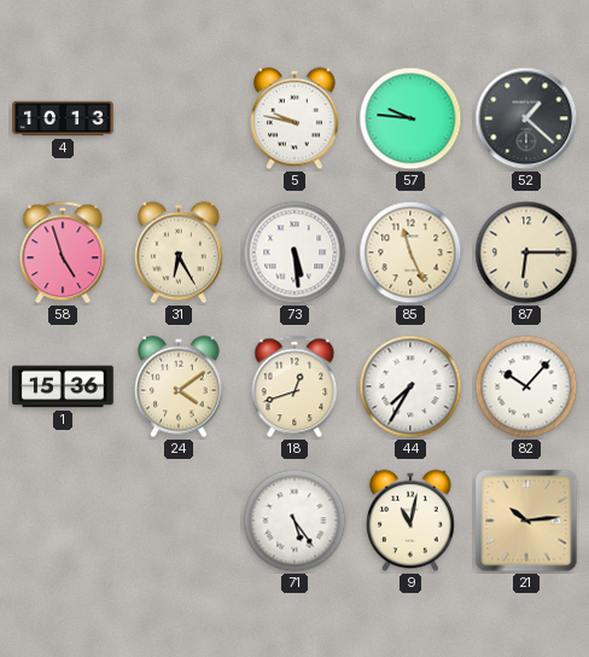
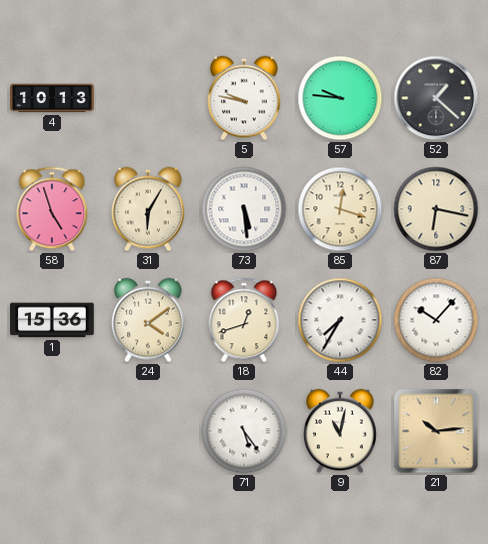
31: 6:25 -> 6:05
85: 11:26 -> 12:18
87: 6:15 -> 6:17
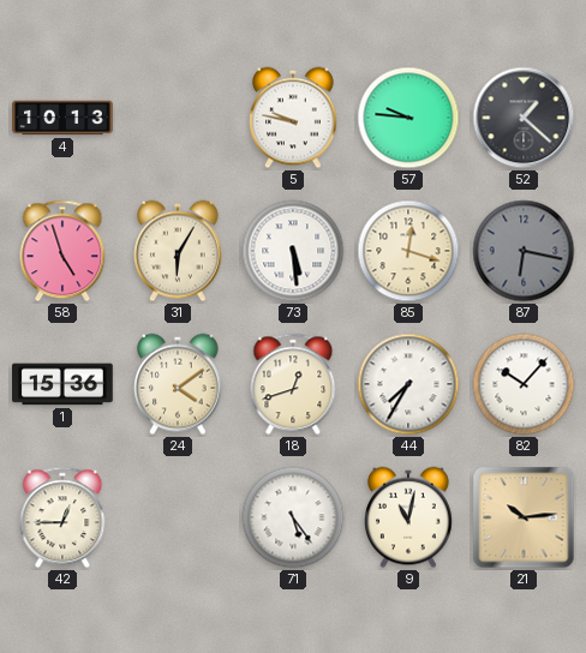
87 dial: cream -> grey
42: none -> 12:45
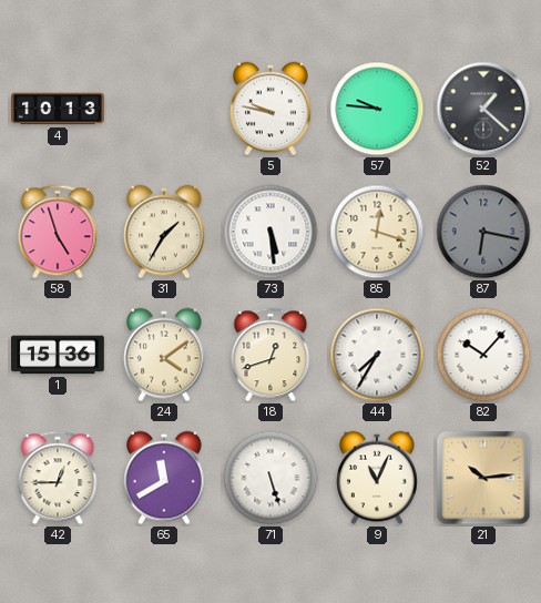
31: 6:05 -> 1:35
65: none -> 11:40
71: 5:24 -> 5:27
9: 11:02 -> 11:04
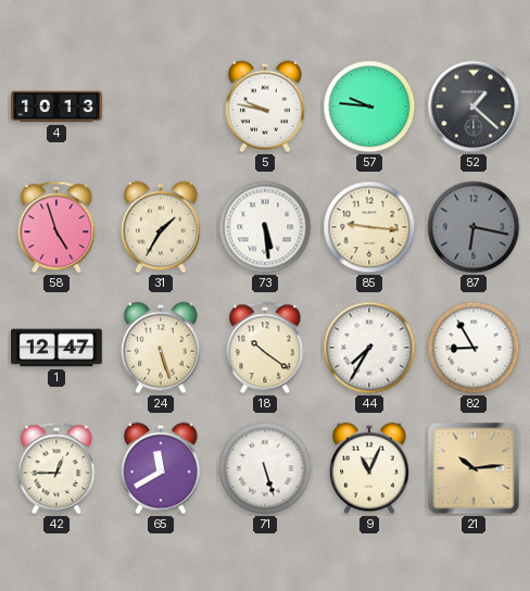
85: 12:18 -> 9:16
1: 15:36 -> 12:47
24: 4:09 -> 5:27
18: 12:42 -> 10:21
82: 10:07 -> 8:55
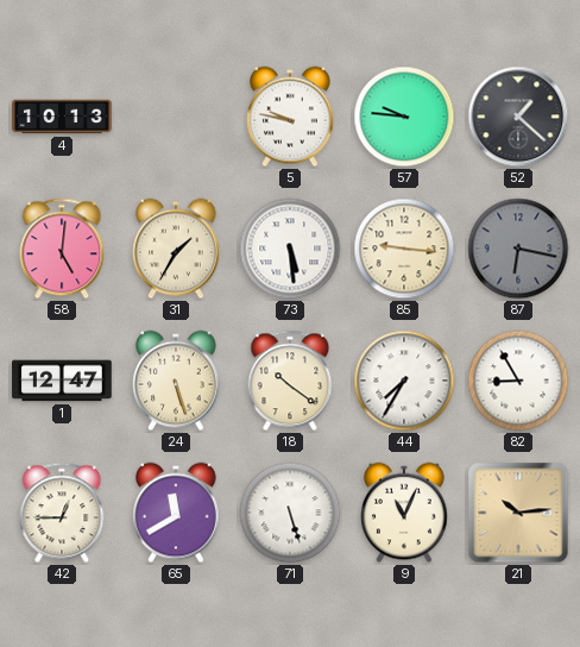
58: 4:57 -> 5:01
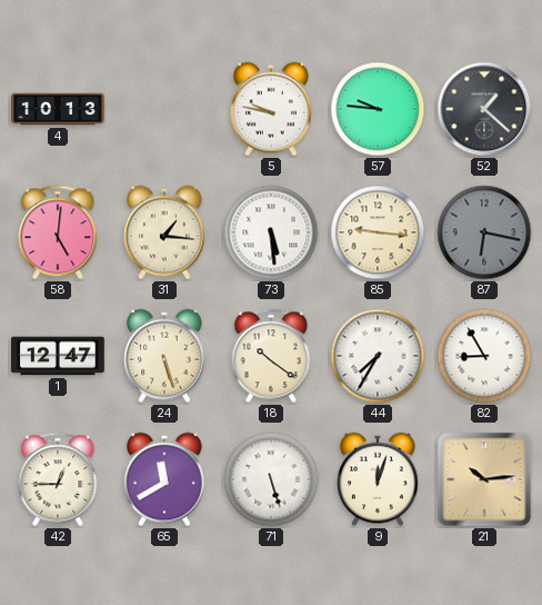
31: 1:35 -> 1:16
9: 11:04 -> 12:03
